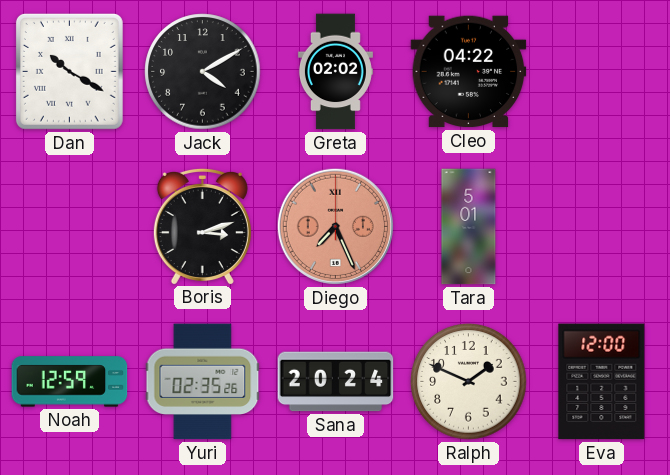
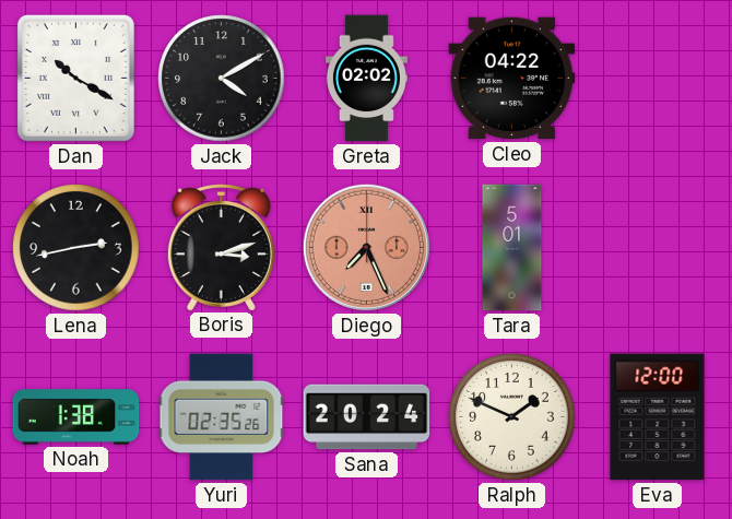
Lena: none -> 2:43
Noah: 12:59 -> 1:38
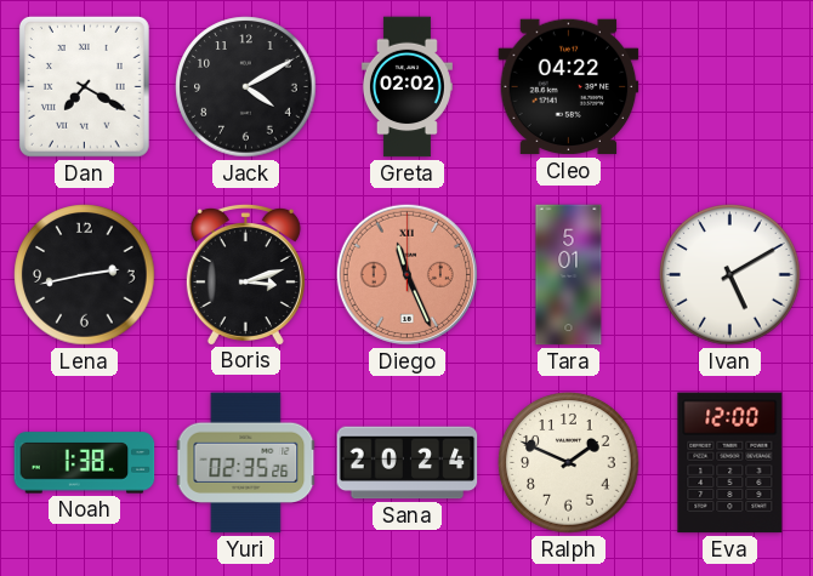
Dan: 10:20 -> 7:20
Diego: 7:26 -> 11:26
Ivan: none -> 5:10
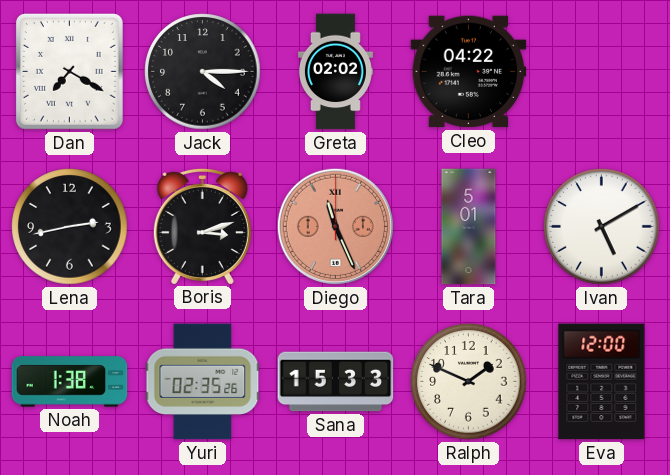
Jack: 4:10 -> 4:15
Sana: 20:24 -> 15:33
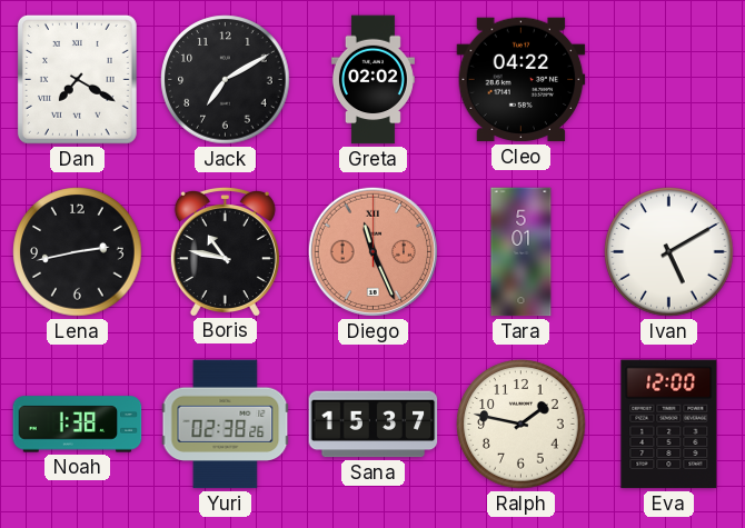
Jack: 4:15 -> 7:10
Boris: 3:12 -> 10:47
Yuri: 02:35 -> 02:38
Sana: 15:33 -> 15:37
Ralph: 1:49 -> 1:47
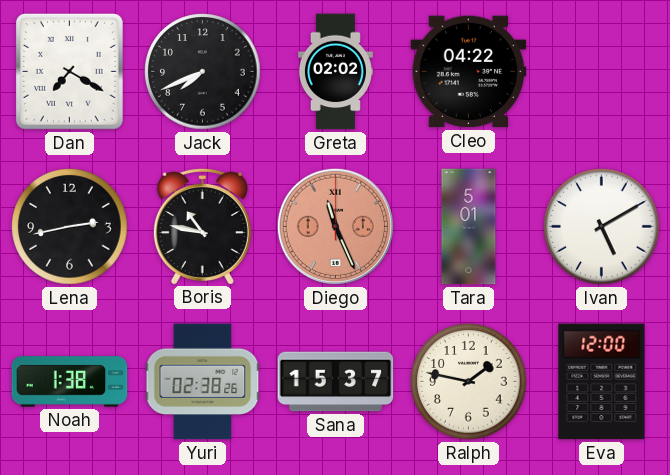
Jack: 7:10 -> 7:41
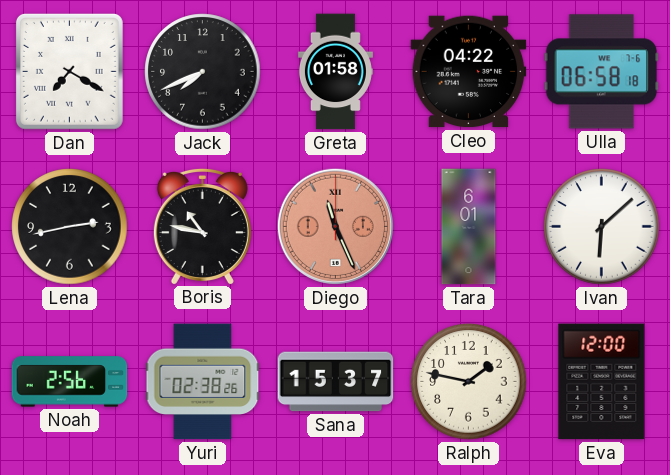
Greta: 02:02 -> 01:58
Ulla: none -> 06:58
Tara: 5:01 -> 6:01
Ivan: 5:10 -> 6:08
Noah: 1:38 -> 2:56
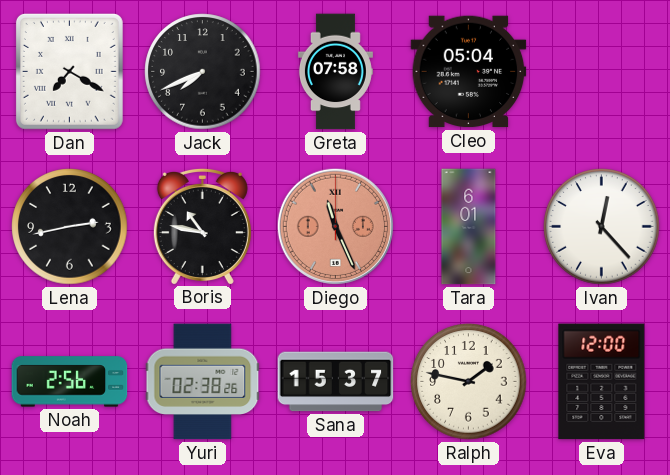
Greta: 01:58 -> 07:58
Cleo: 04:22 -> 05:04
Ulla: 06:58 -> none
Ivan: 6:08 -> 12:23
